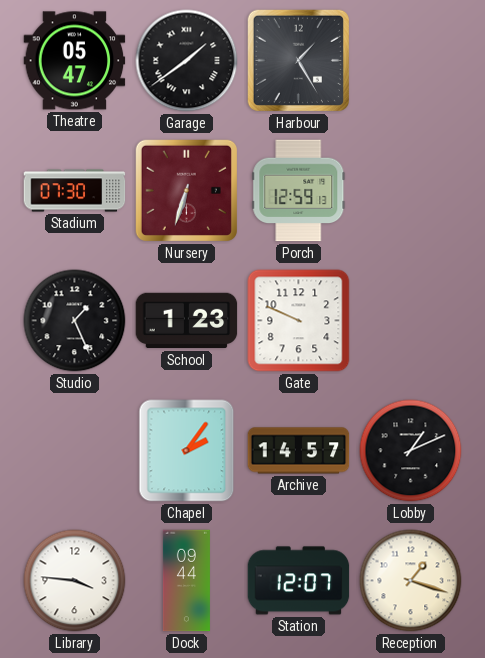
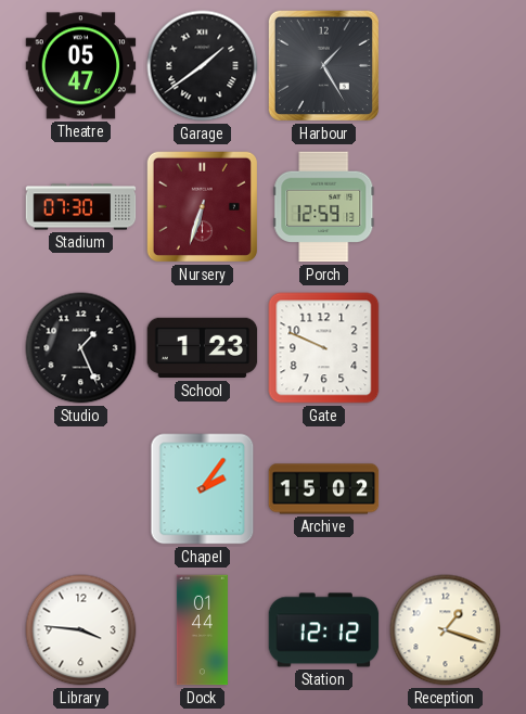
Archive: 14:57 -> 15:02
Lobby: 1:11 -> none
Dock: 09:44 -> 01:44
Station: 12:07 -> 12:12
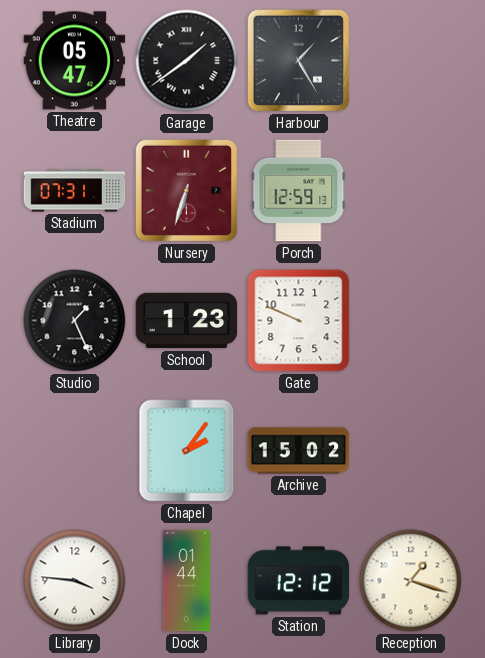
Stadium: 07:30 -> 07:31
